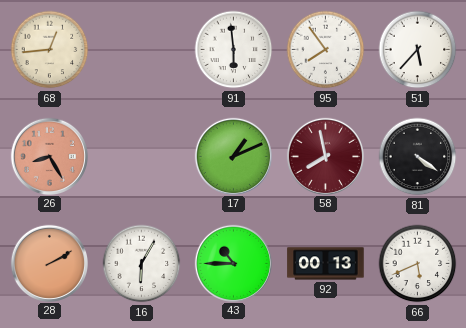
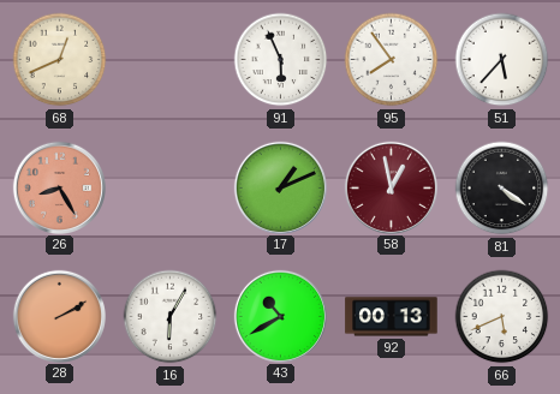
68: 12:44 -> 12:41
91: 5:59 -> 5:56
58: 7:58 -> 12:58
43: 10:45 -> 10:40
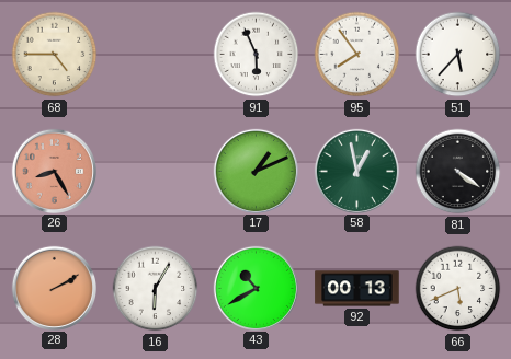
68: 12:41 -> 4:45
58 dial: burgundy -> green
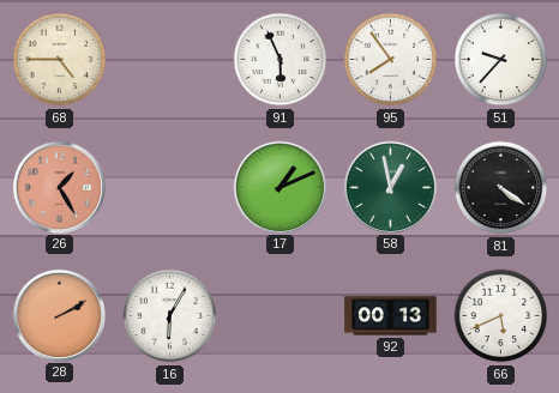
51: 5:37 -> 9:37
26: 8:25 -> 1:25
43: 10:40 -> none
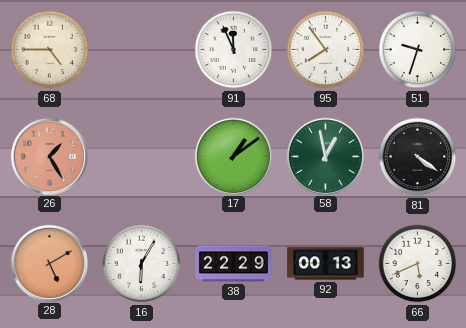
91: 5:56 -> 11:56
51: 9:37 -> 9:33
17: 1:11 -> 1:09
28: 2:10 -> 5:10
38: none -> 22:29
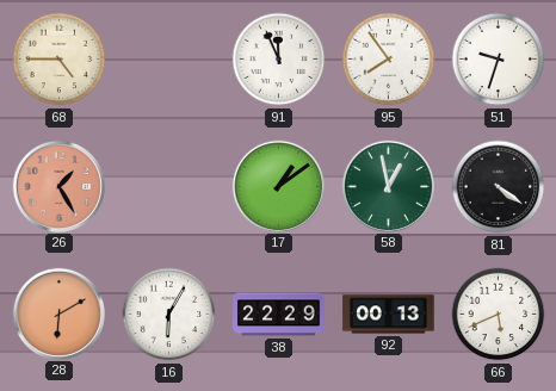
28: 5:10 -> 6:10
